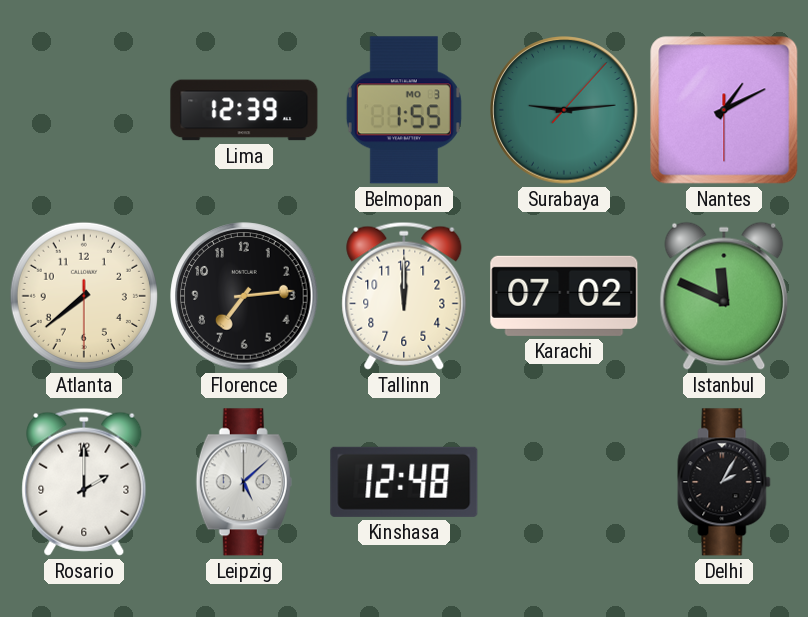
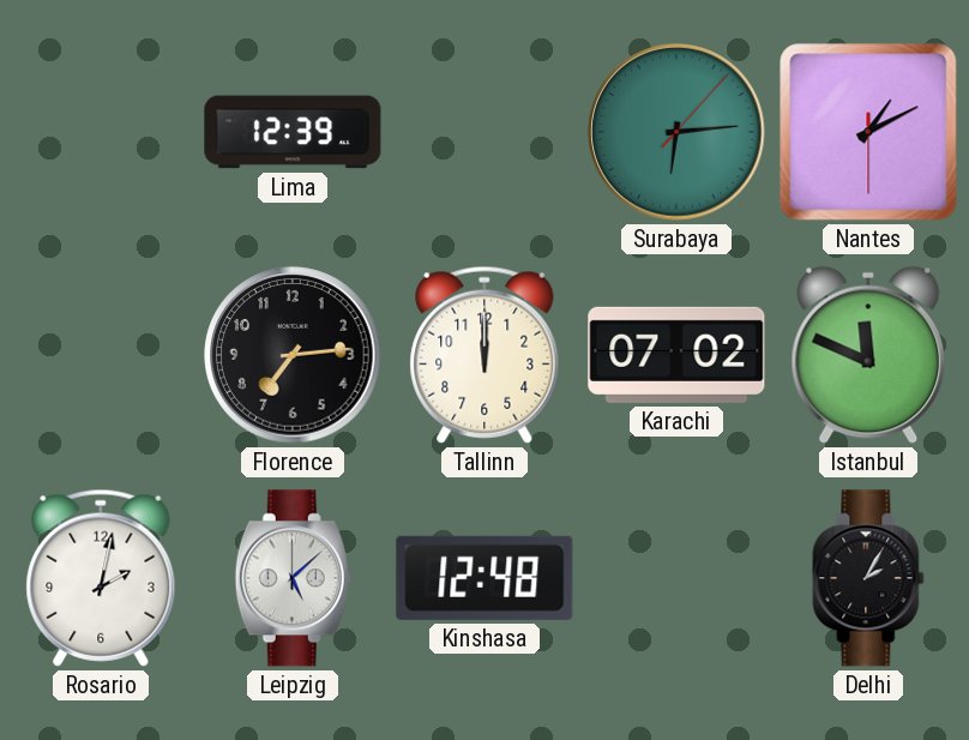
Belmopan: 1:55 -> none
Surabaya: 9:14 -> 6:14
Atlanta: 7:38 -> none
Rosario: 2:00 -> 2:02
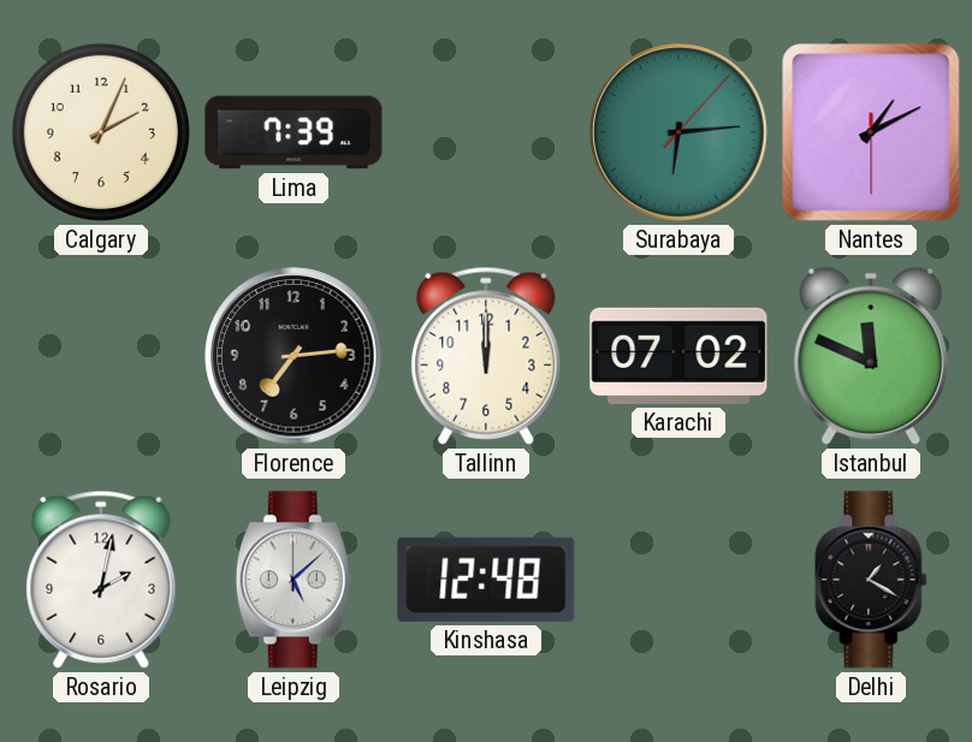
Calgary: none -> 2:04
Lima: 12:39 -> 7:39
Delhi: 2:05 -> 1:20
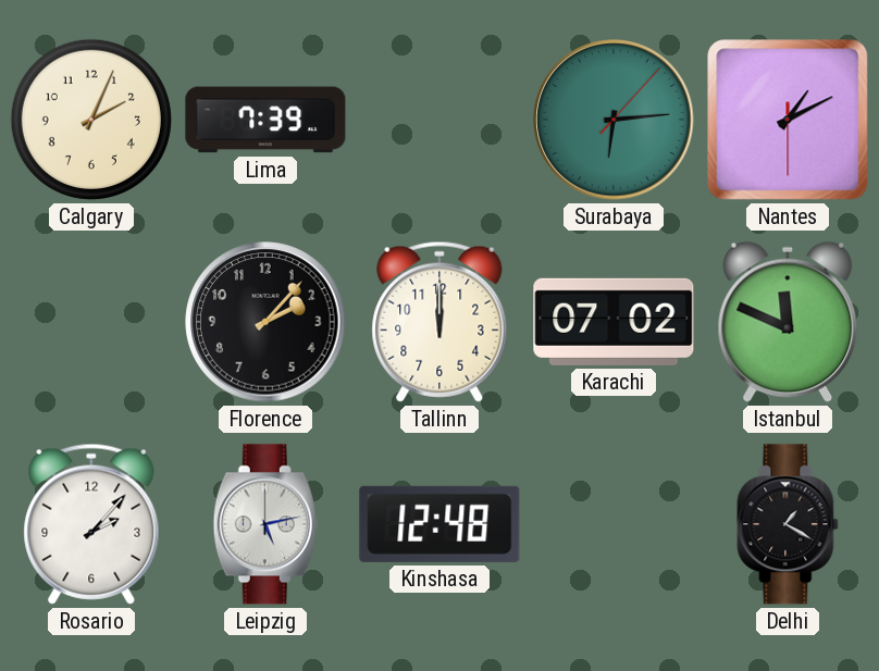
Florence: 7:14 -> 2:07
Rosario: 2:02 -> 2:07
Leipzig: 5:08 -> 5:13
